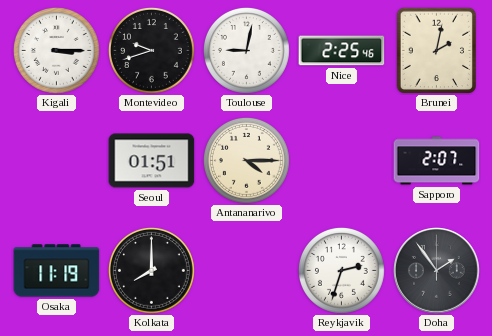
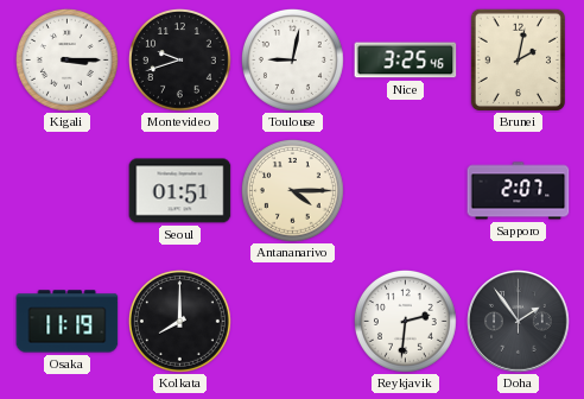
Nice: 2:25 -> 3:25
Reykjavik: 2:33 -> 2:31
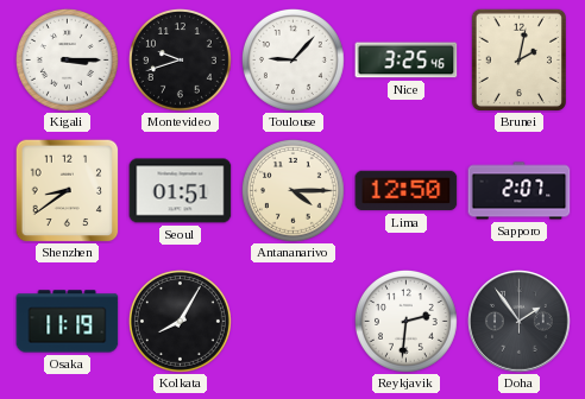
Toulouse: 9:02 -> 9:07
Shenzhen: none -> 8:39
Lima: none -> 12:50
Kolkata: 8:00 -> 8:05
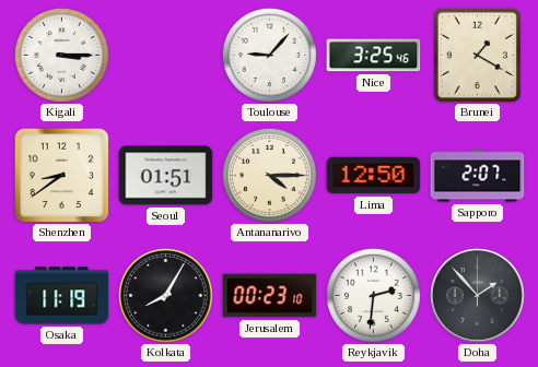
Montevideo: 9:42 -> none
Brunei: 2:02 -> 1:20
Jerusalem: none -> 00:23
Doha: 1:54 -> 1:53
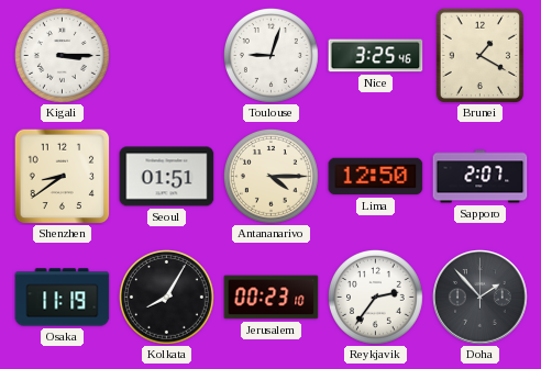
Toulouse: 9:07 -> 9:03
Reykjavik: 2:31 -> 2:36
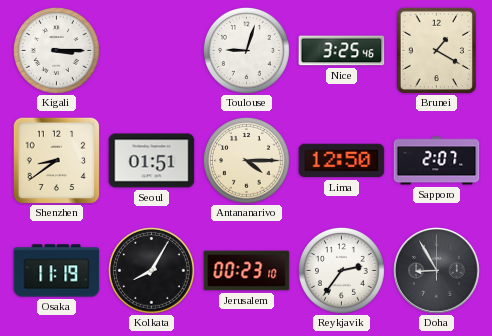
Doha: 1:53 -> 8:55
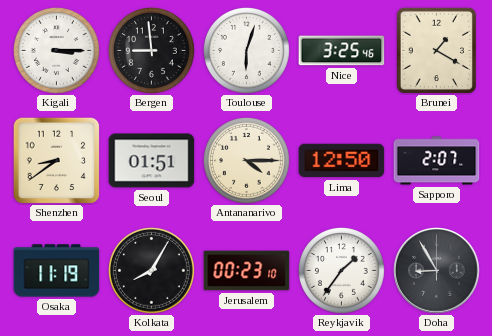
Bergen: none -> 8:59
Toulouse: 9:03 -> 6:03
Reykjavik: 2:36 -> 1:36
